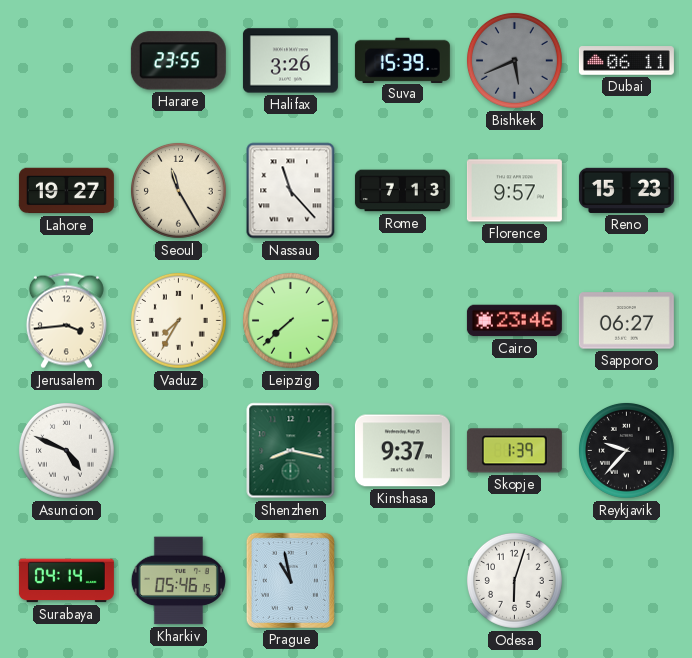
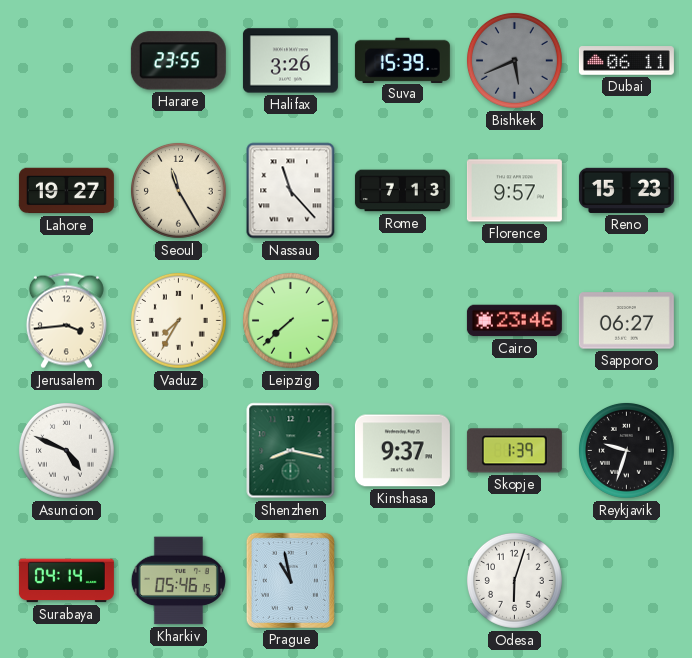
Reykjavik: 9:37 -> 9:33
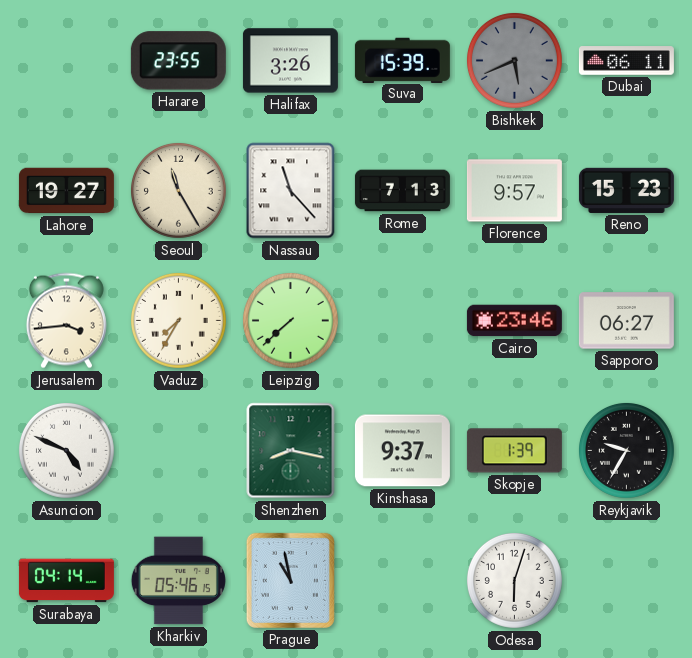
Reykjavik: 9:33 -> 9:35
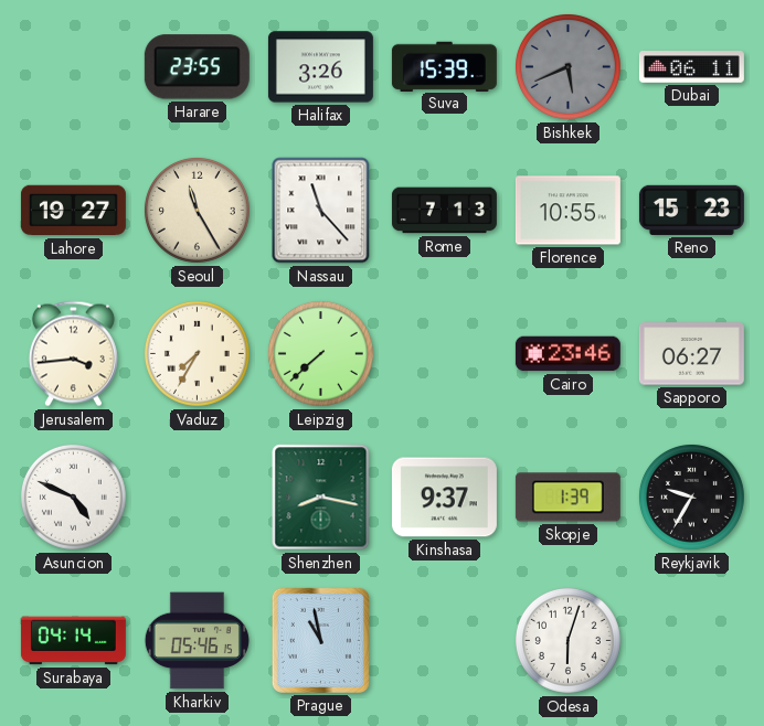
Florence: 9:57 -> 10:55
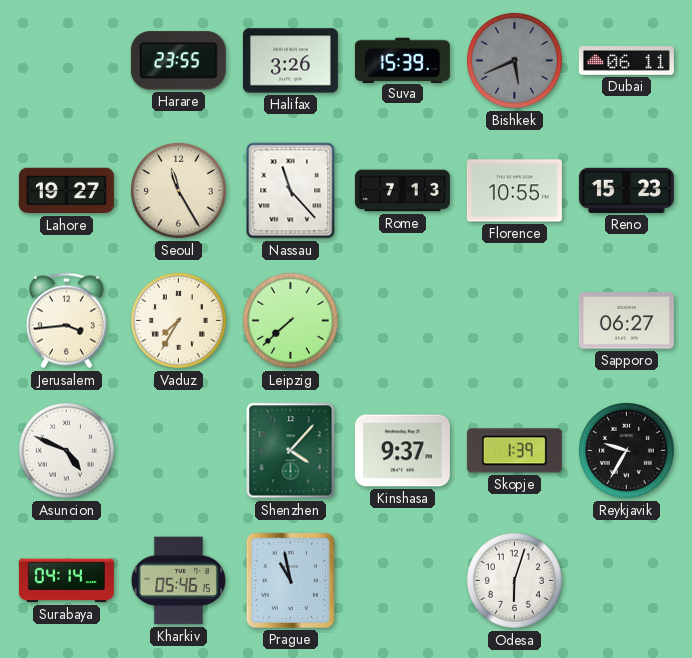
Cairo: 23:46 -> none
Shenzhen: 8:17 -> 4:07
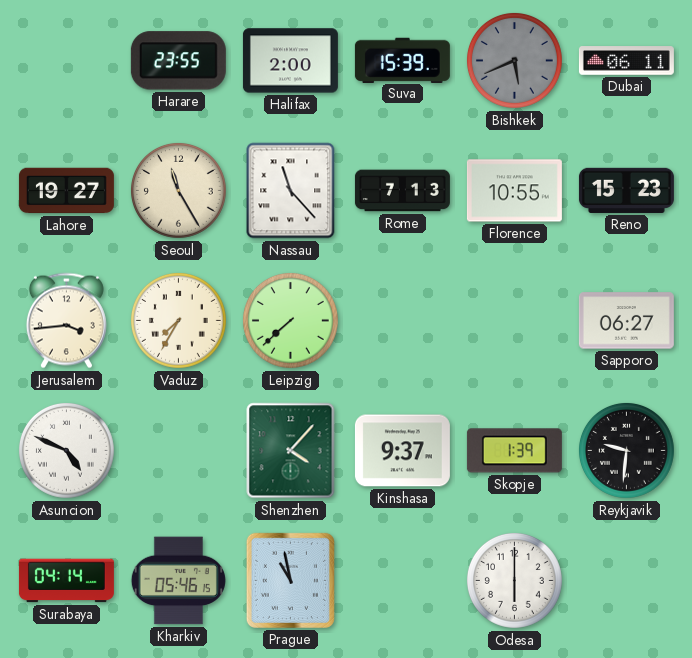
Halifax: 3:26 -> 2:00
Reykjavik: 9:35 -> 9:31
Odesa: 6:03 -> 6:00
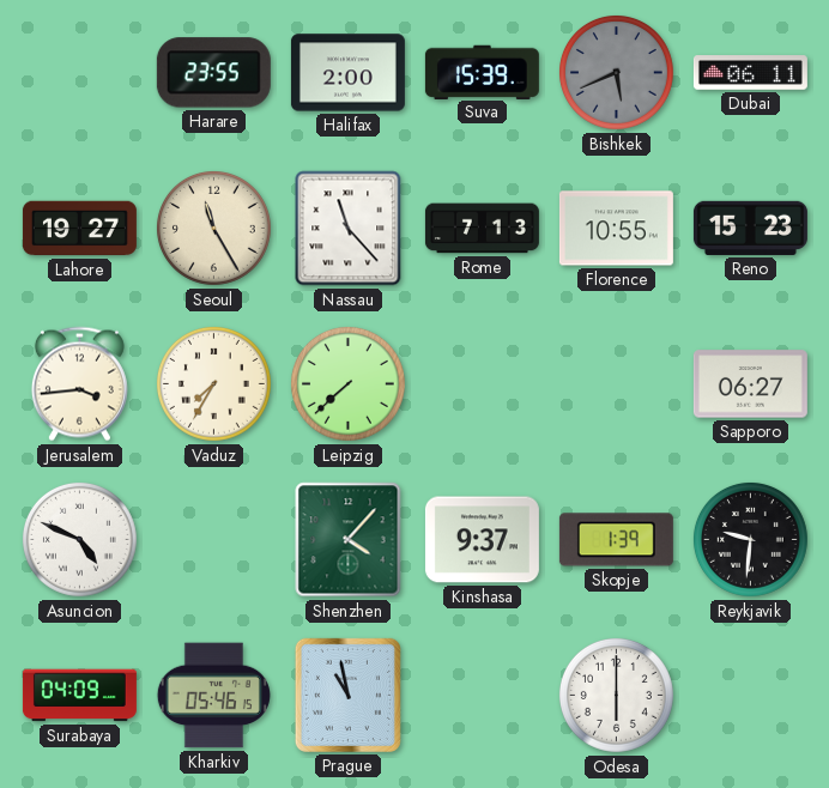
Surabaya: 04:14 -> 04:09
